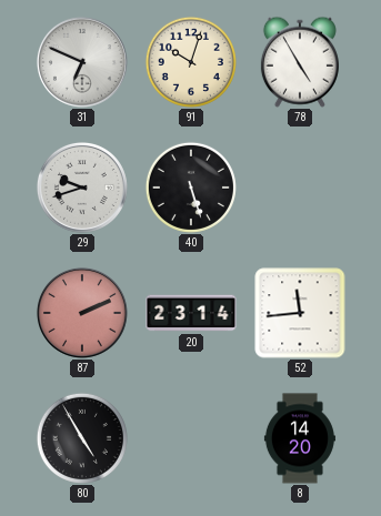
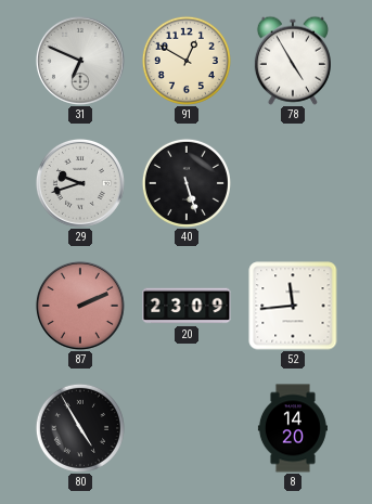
91: 10:03 -> 12:50
20: 23:14 -> 23:09
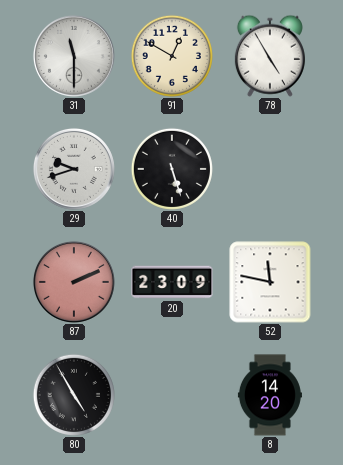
31: 6:49 -> 11:30
52: 11:44 -> 11:47
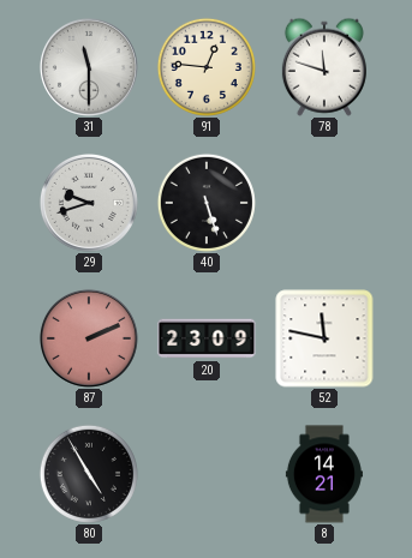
91: 12:50 -> 12:46
78: 4:55 -> 11:48
8: 14:20 -> 14:21
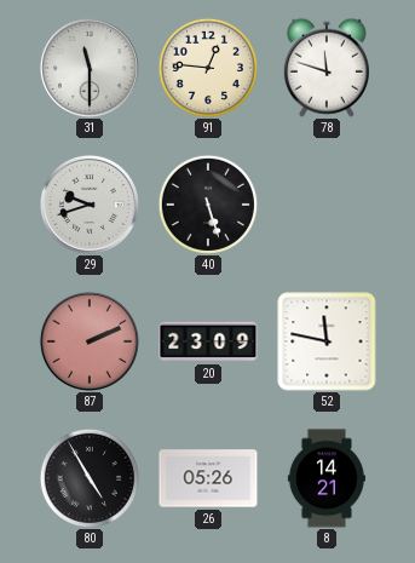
26: none -> 05:26
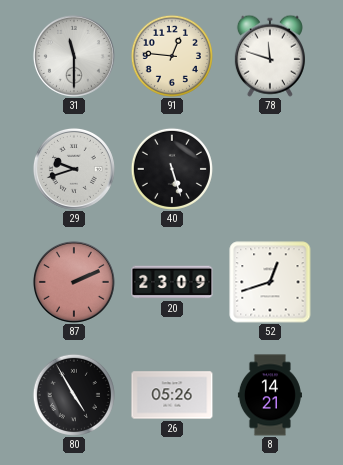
52: 11:47 -> 12:42
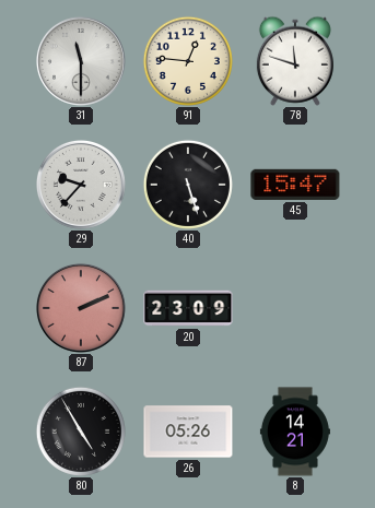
29: 9:42 -> 9:37
45: none -> 15:47
52: 12:42 -> none
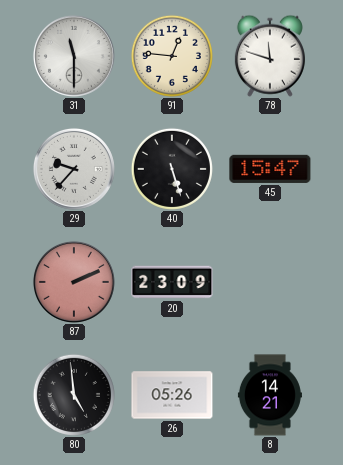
80: 4:55 -> 4:59
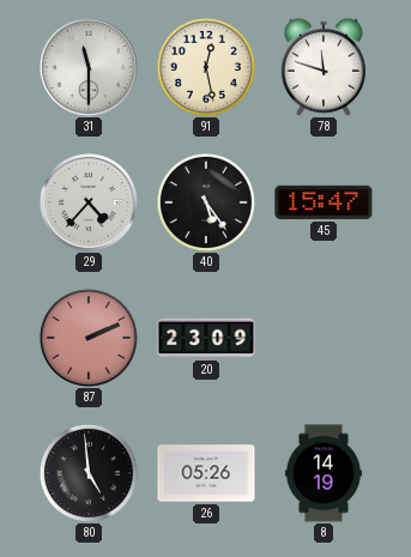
91: 12:46 -> 12:28
29: 9:37 -> 4:37
40: 5:27 -> 5:24
8: 14:21 -> 14:19
